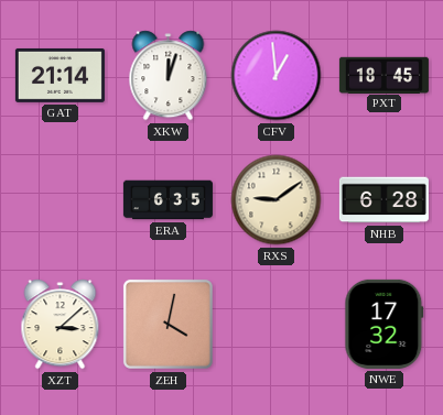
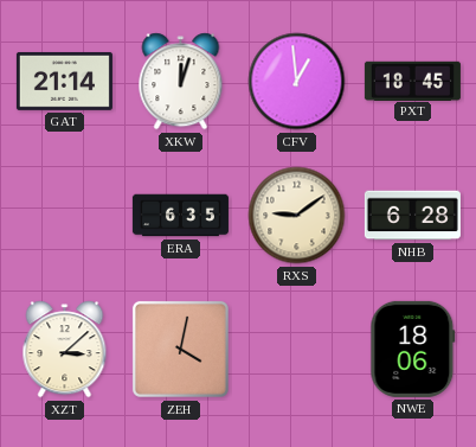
NWE: 17:32 -> 18:06
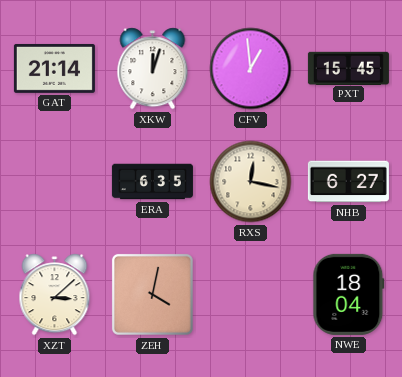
PXT: 18:45 -> 15:45
RXS: 9:09 -> 12:17
NHB: 6:28 -> 6:27
NWE: 18:06 -> 18:04
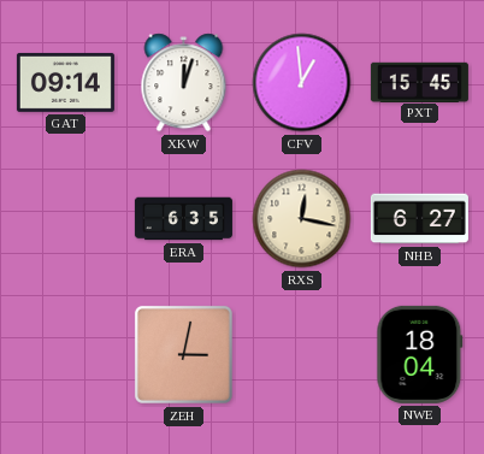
GAT: 21:14 -> 09:14
XZT: 3:08 -> none
ZEH: 4:02 -> 3:02
